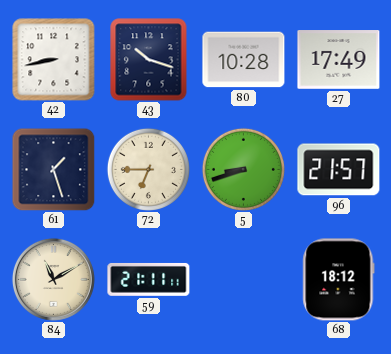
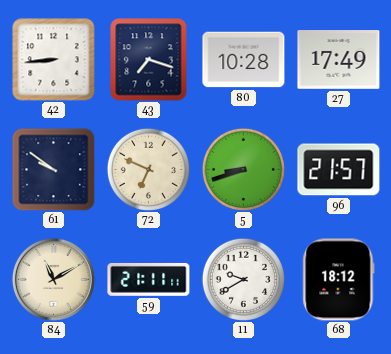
42: 8:43 -> 8:44
43: 10:18 -> 7:18
61: 1:27 -> 9:51
72: 6:45 -> 6:49
11: none -> 9:40
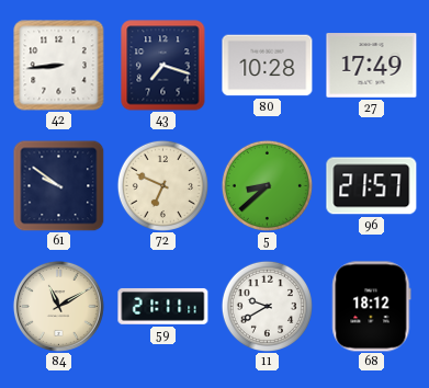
5: 8:42 -> 8:38
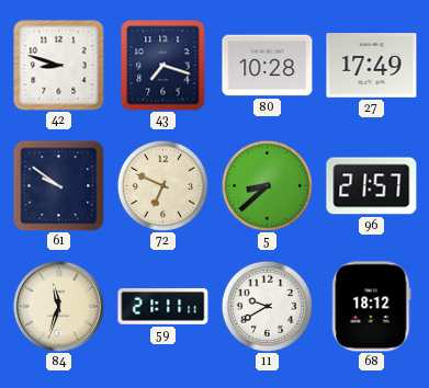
42: 8:44 -> 8:48
84: 11:10 -> 11:33
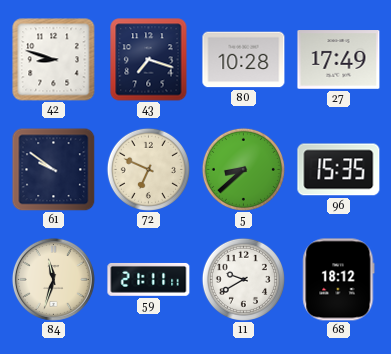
96: 21:57 -> 15:35
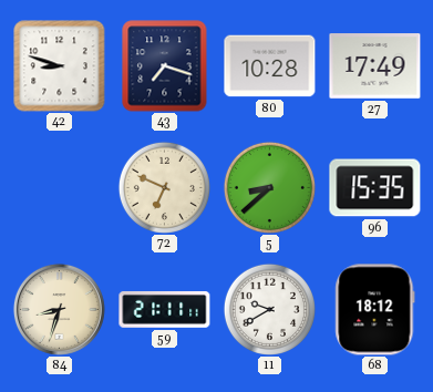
61: 9:51 -> none
84: 11:33 -> 8:33
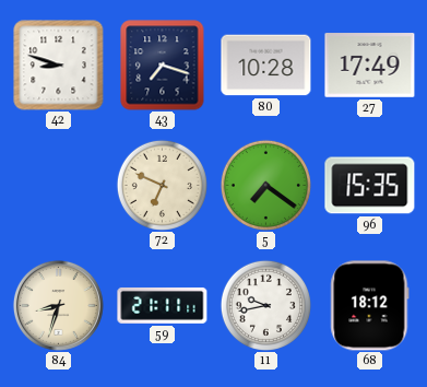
5: 8:38 -> 7:21
11: 9:40 -> 9:43
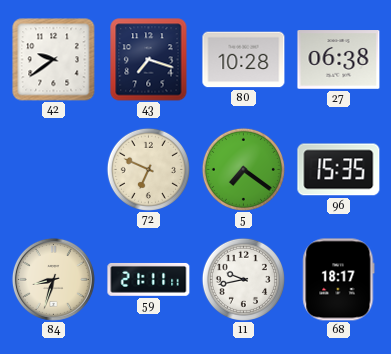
42: 8:48 -> 9:39
27: 17:49 -> 06:38
68: 18:12 -> 18:17
